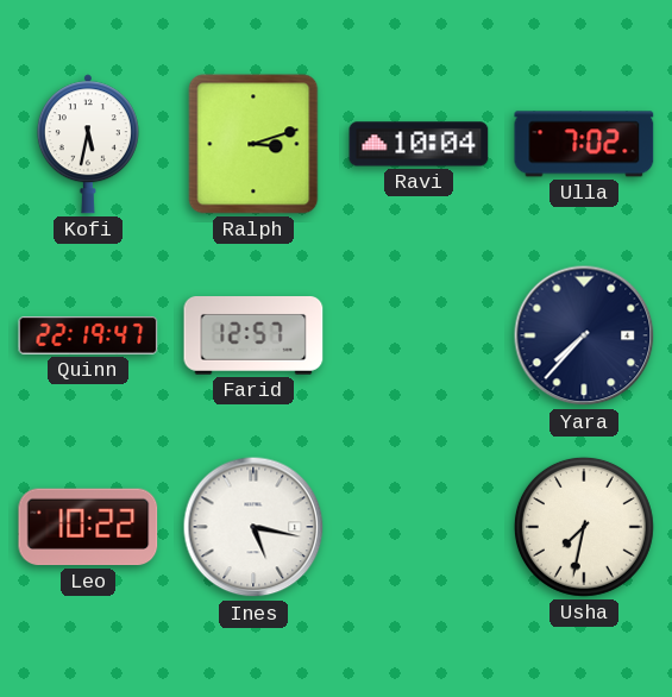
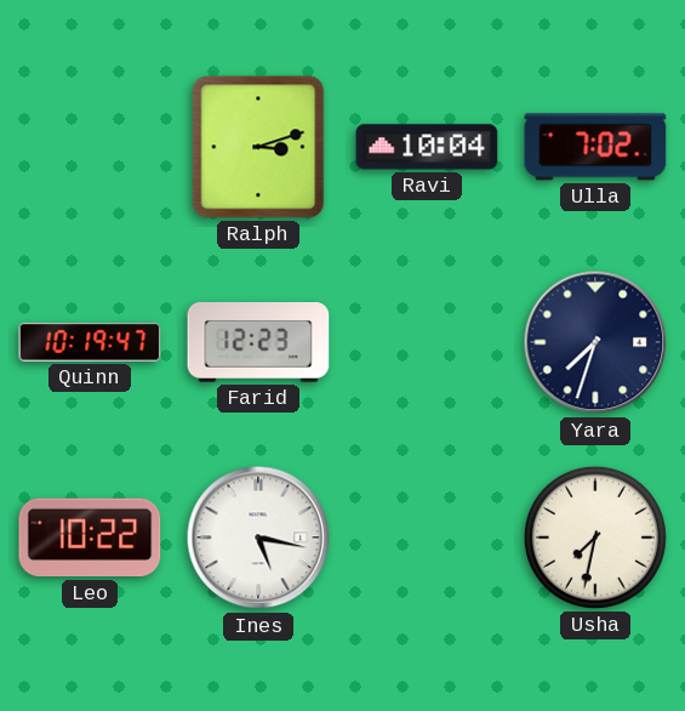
Kofi: 5:32 -> none
Quinn: 22:19 -> 10:19
Farid: 12:57 -> 12:23
Yara: 7:37 -> 7:33
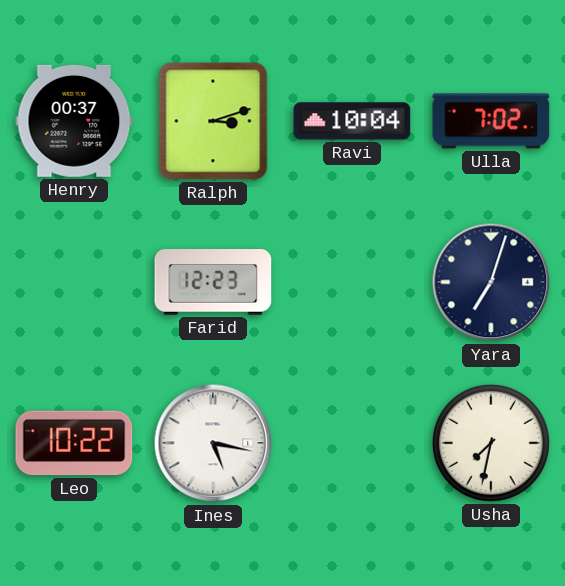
Henry: none -> 00:37
Quinn: 10:19 -> none
Yara: 7:33 -> 7:03
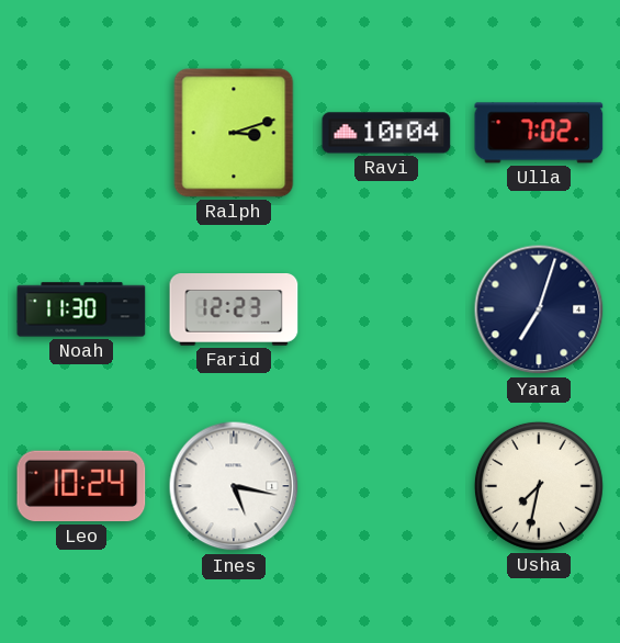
Henry: 00:37 -> none
Noah: none -> 11:30
Leo: 10:22 -> 10:24
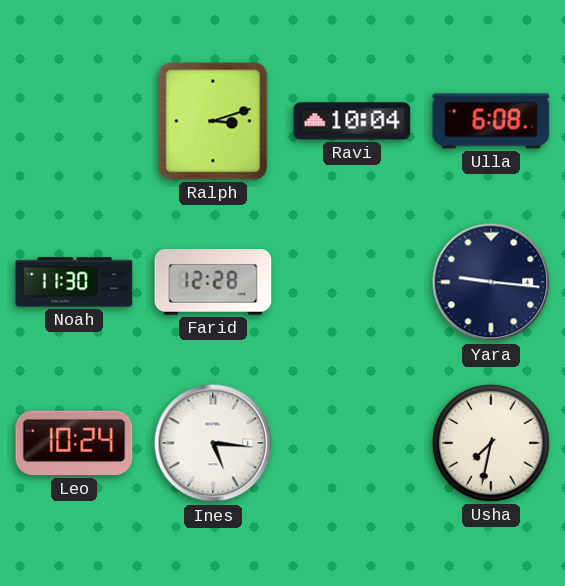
Ulla: 7:02 -> 6:08
Farid: 12:23 -> 12:28
Yara: 7:03 -> 9:16
Ines: 5:17 -> 5:16
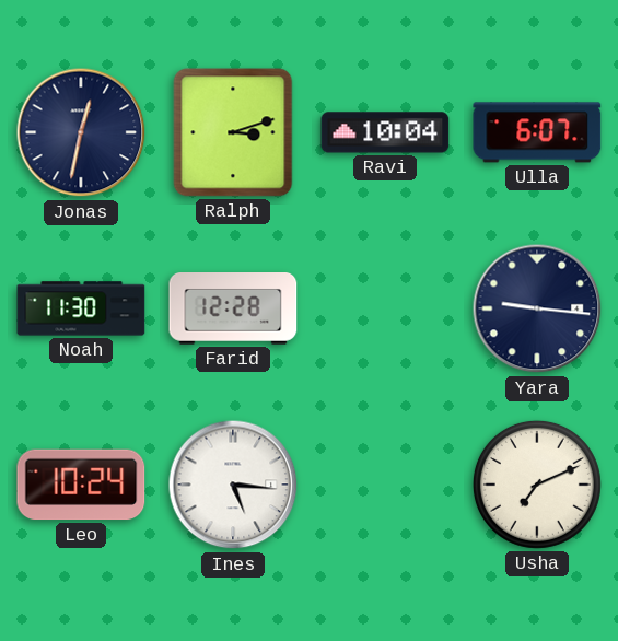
Jonas: none -> 12:32
Ulla: 6:08 -> 6:07
Usha: 7:32 -> 7:11
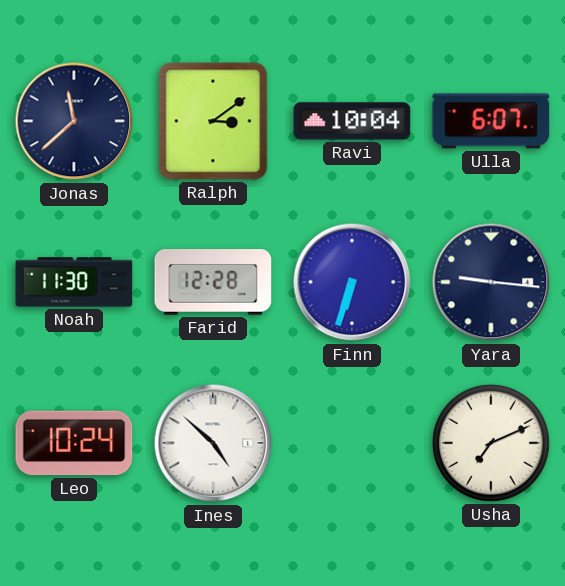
Jonas: 12:32 -> 11:38
Ralph: 3:12 -> 3:09
Finn: none -> 6:33
Ines: 5:16 -> 4:52
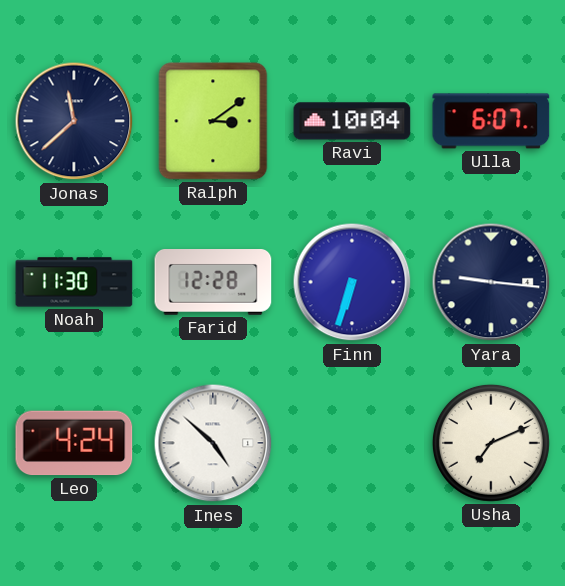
Leo: 10:24 -> 4:24
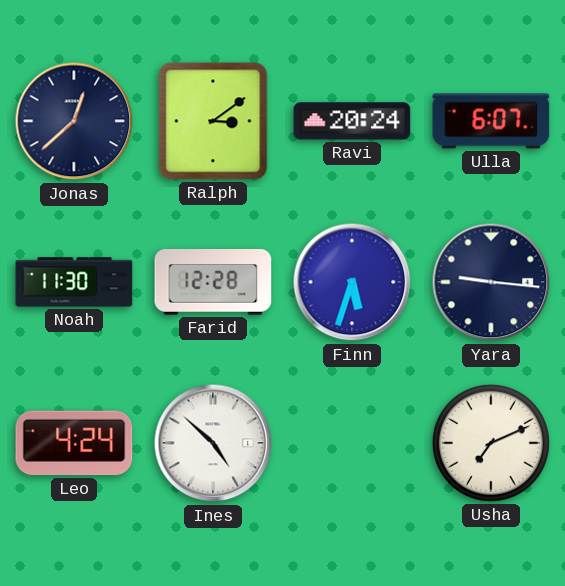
Jonas: 11:38 -> 12:38
Ravi: 10:04 -> 20:24
Finn: 6:33 -> 5:33
